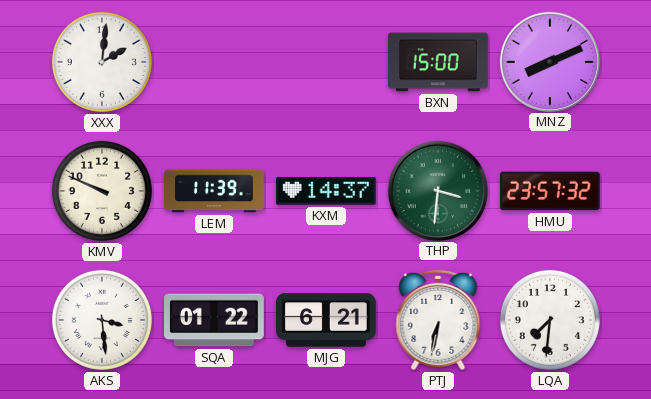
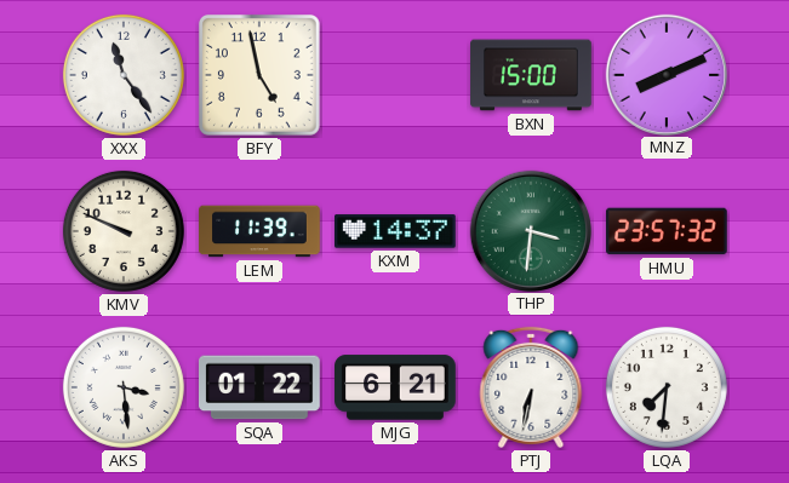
XXX: 2:01 -> 11:24
BFY: none -> 4:58
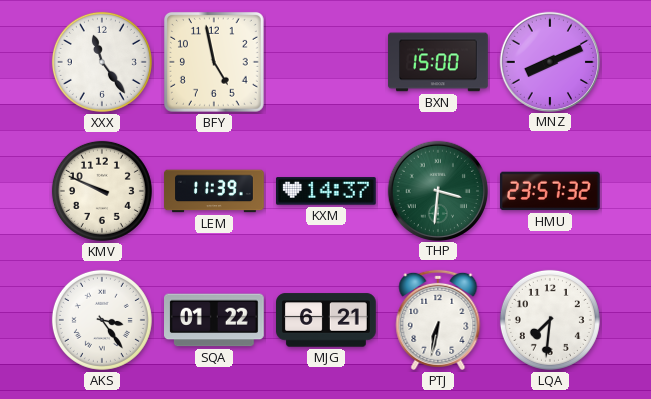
AKS: 3:29 -> 3:24
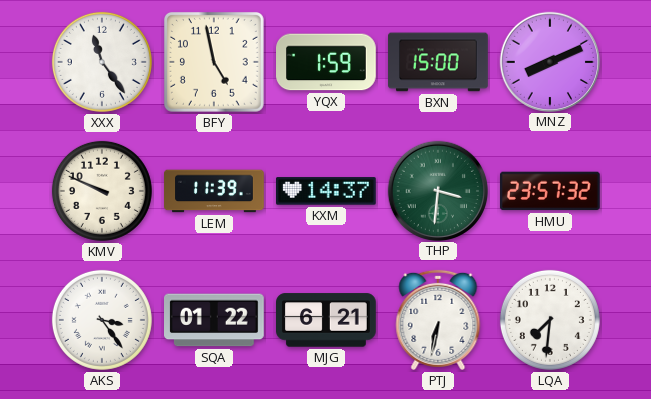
YQX: none -> 1:59
